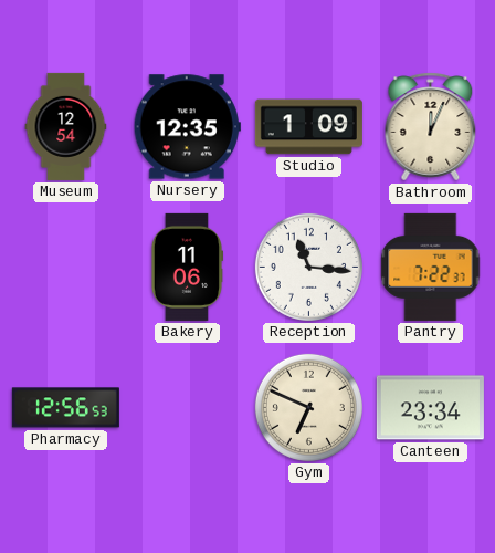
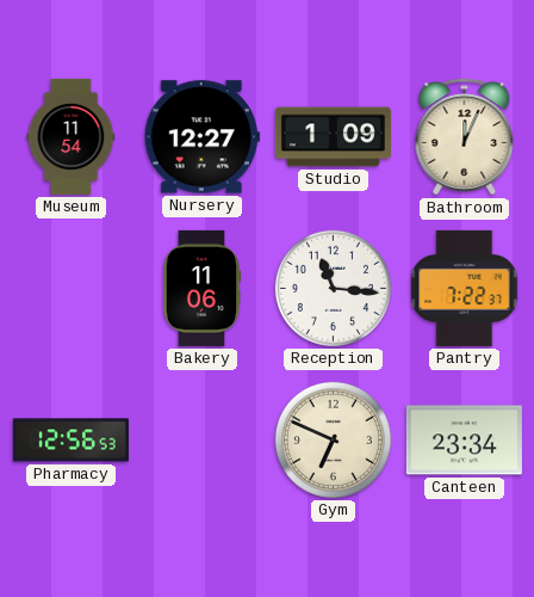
Museum: 12:54 -> 11:54
Nursery: 12:35 -> 12:27
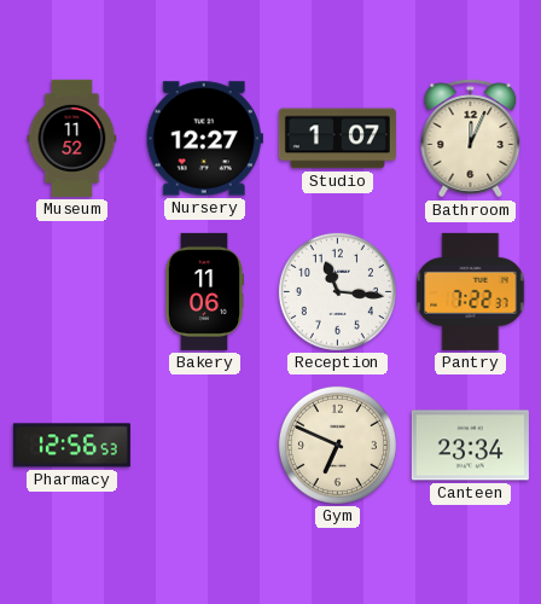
Museum: 11:54 -> 11:52
Studio: 1:09 -> 1:07
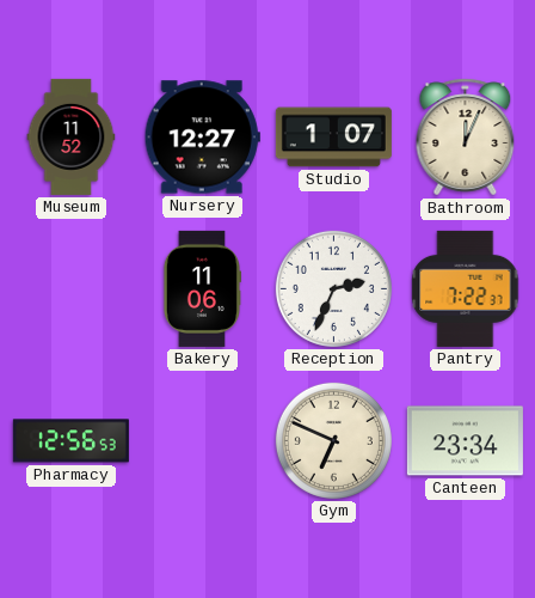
Reception: 11:16 -> 2:34
